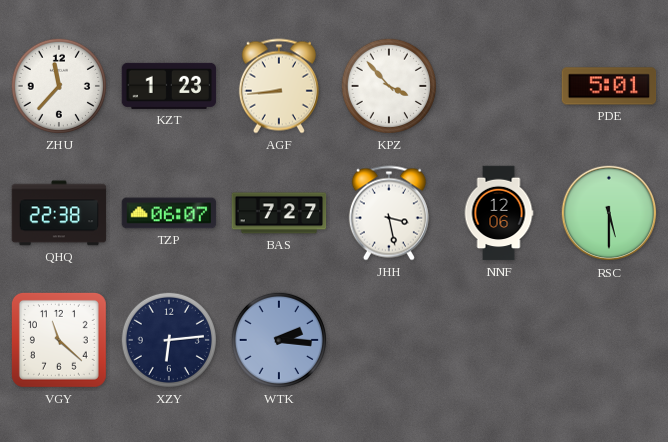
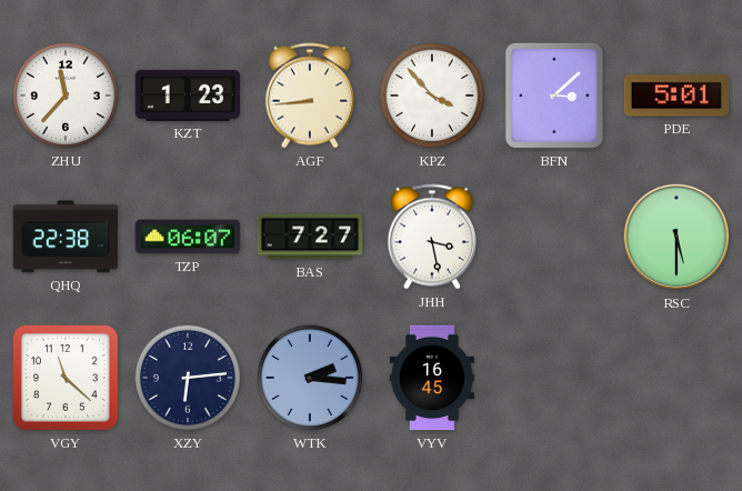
BFN: none -> 3:08
NNF: 12:06 -> none
VYV: none -> 16:45
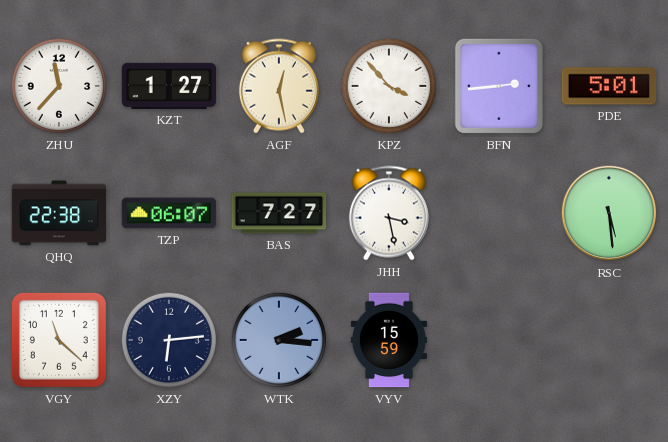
KZT: 1:23 -> 1:27
AGF: 8:44 -> 12:28
BFN: 3:08 -> 2:44
RSC: 5:30 -> 5:29
VYV: 16:45 -> 15:59
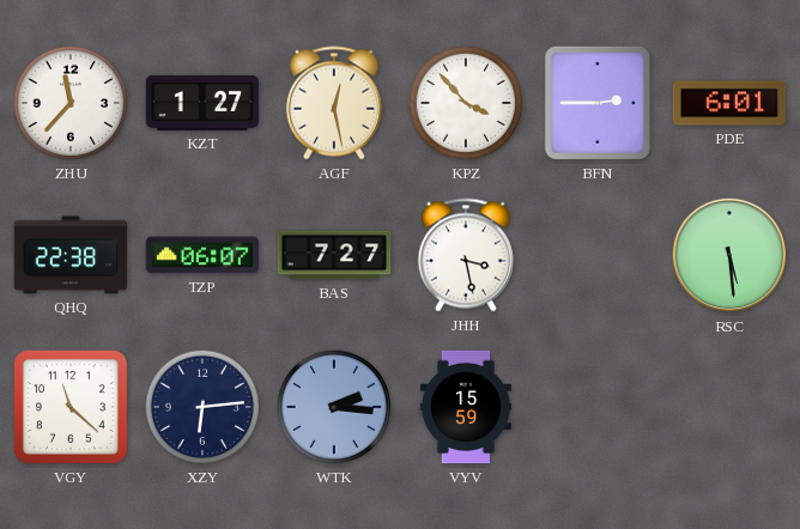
BFN: 2:44 -> 2:45
PDE: 5:01 -> 6:01
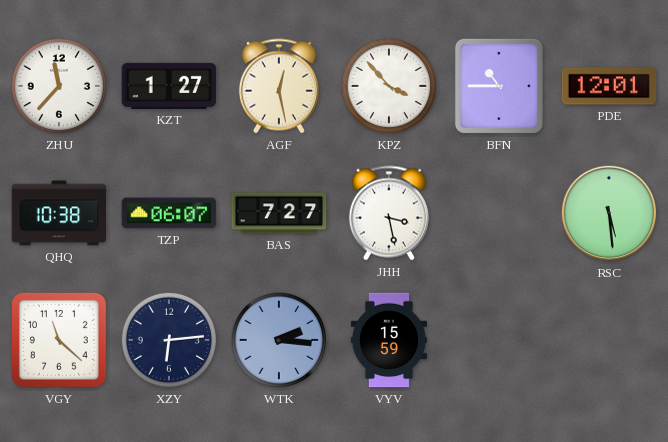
BFN: 2:45 -> 10:45
PDE: 6:01 -> 12:01
QHQ: 22:38 -> 10:38
